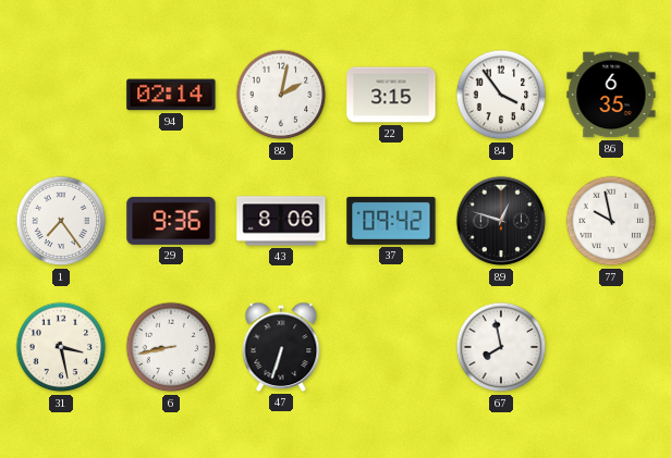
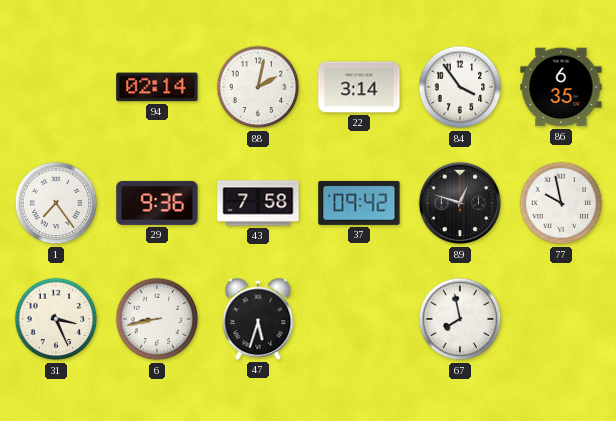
22: 3:15 -> 3:14
43: 8:06 -> 7:58
31: 3:28 -> 3:26
47: 6:33 -> 5:33
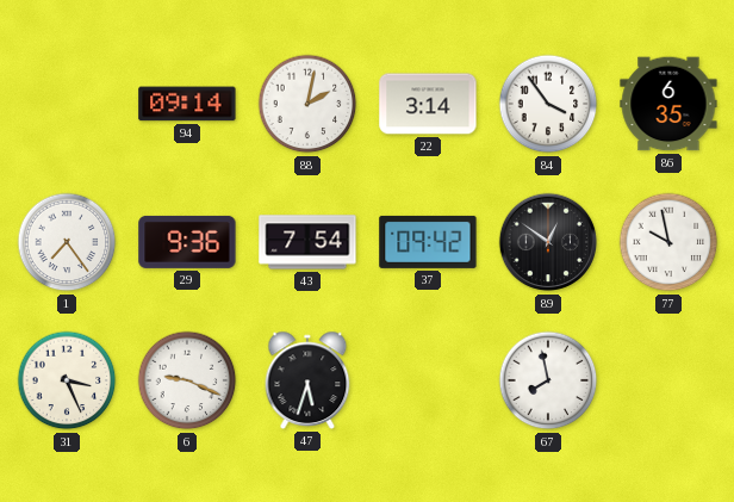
94: 02:14 -> 09:14
43: 7:58 -> 7:54
89: 12:48 -> 12:51
6: 8:43 -> 9:19
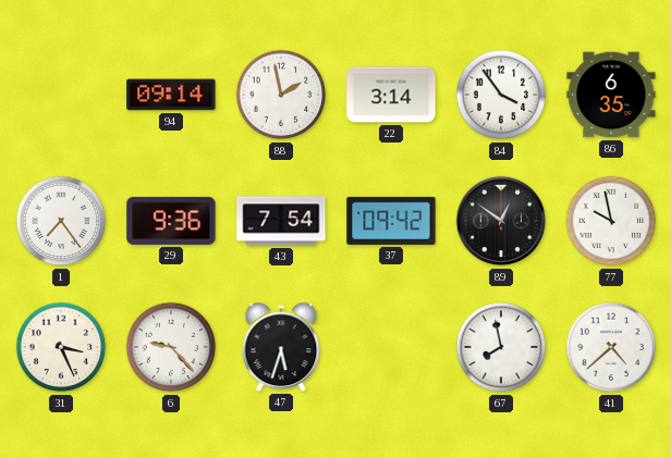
88: 2:02 -> 1:58
6: 9:19 -> 9:23
41: none -> 4:38
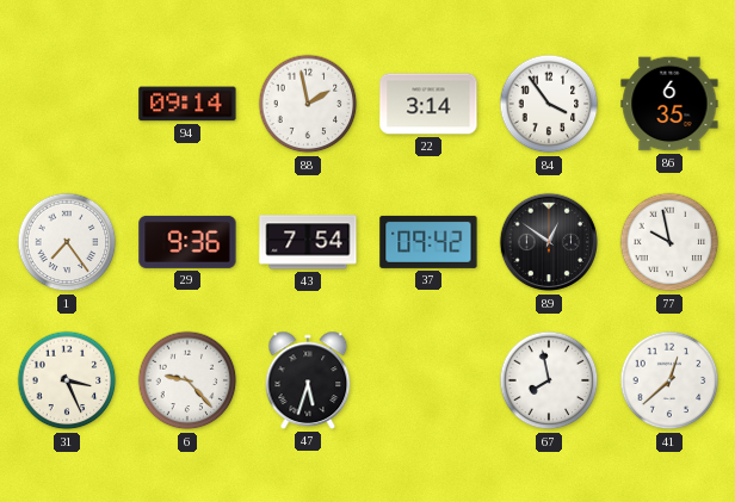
41: 4:38 -> 12:38
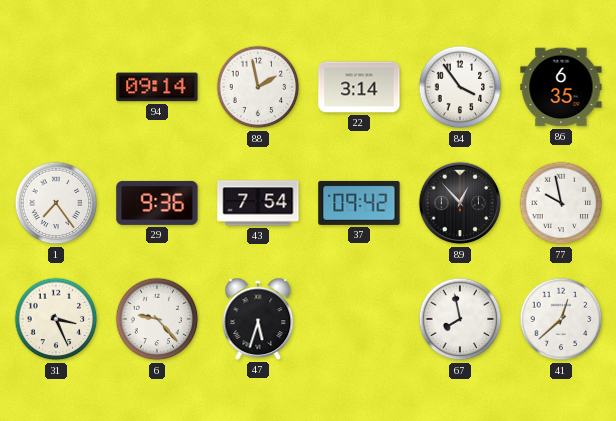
89: 12:51 -> 12:53
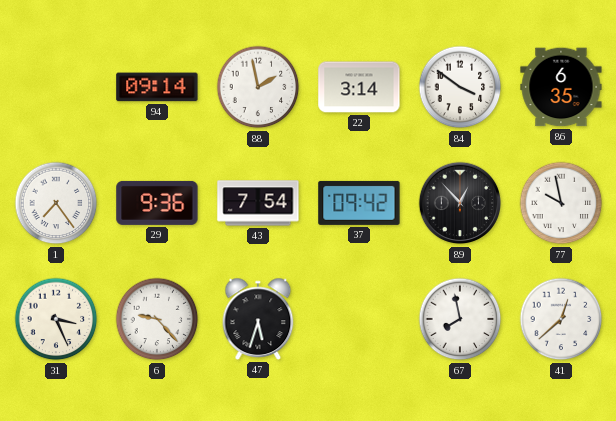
84: 3:54 -> 3:51
